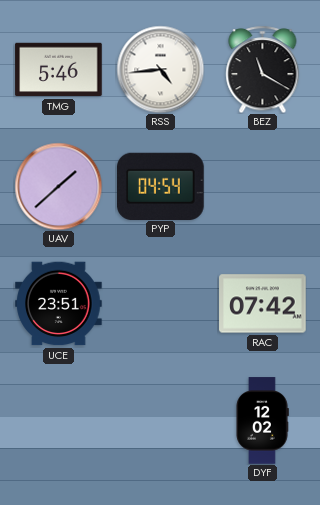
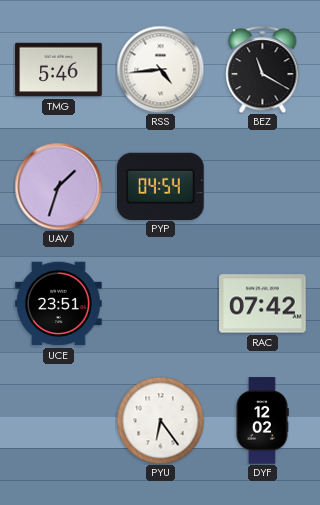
UAV: 1:38 -> 1:33
PYU: none -> 6:24
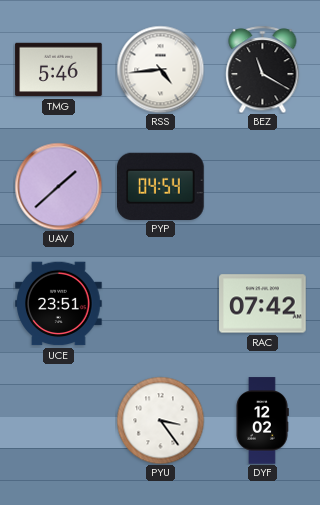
UAV: 1:33 -> 1:38
PYU: 6:24 -> 3:24
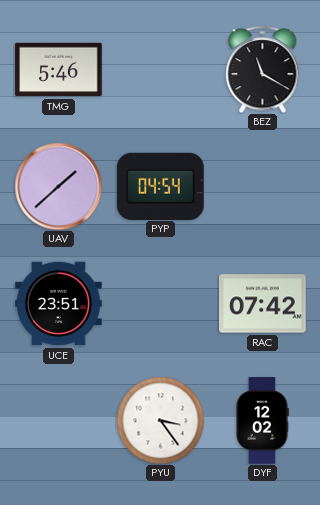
RSS: 4:44 -> none
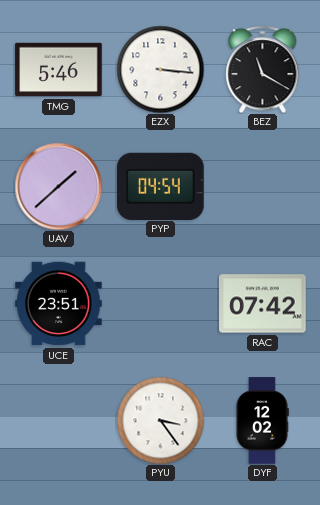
EZX: none -> 3:16
